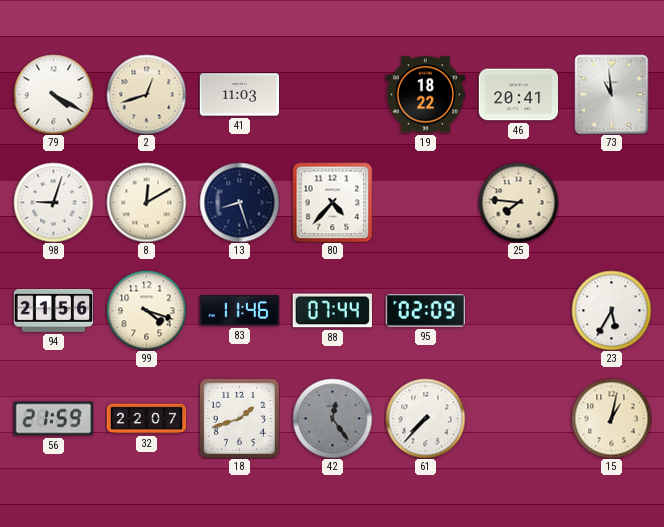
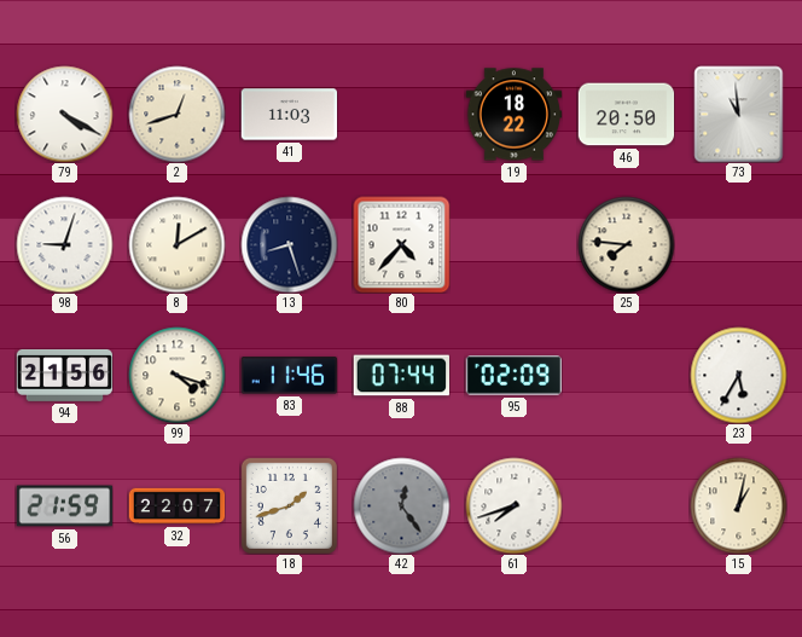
46: 20:41 -> 20:50
61: 7:37 -> 7:42
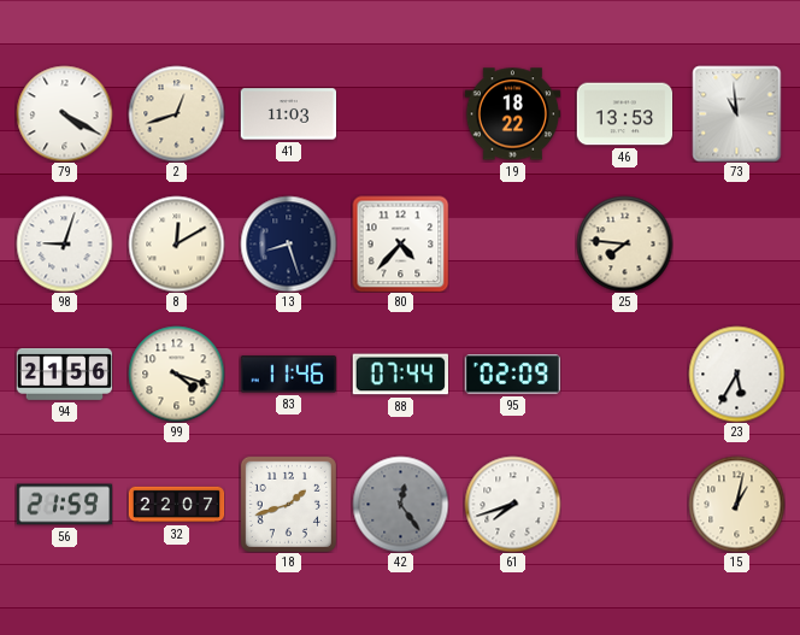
46: 20:50 -> 13:53
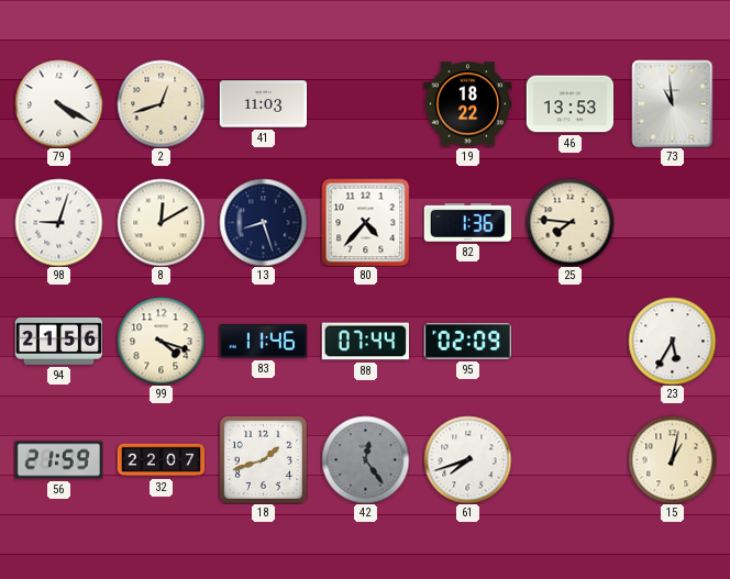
82: none -> 1:36
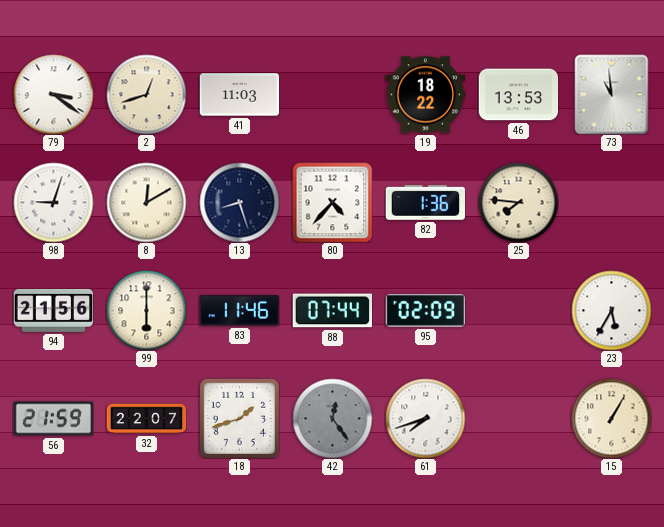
79: 4:20 -> 3:21
99: 4:18 -> 6:00
15: 1:02 -> 1:05
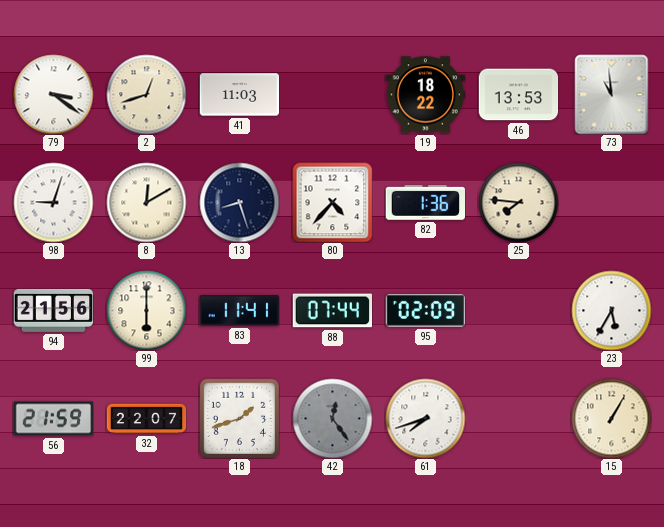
83: 11:46 -> 11:41
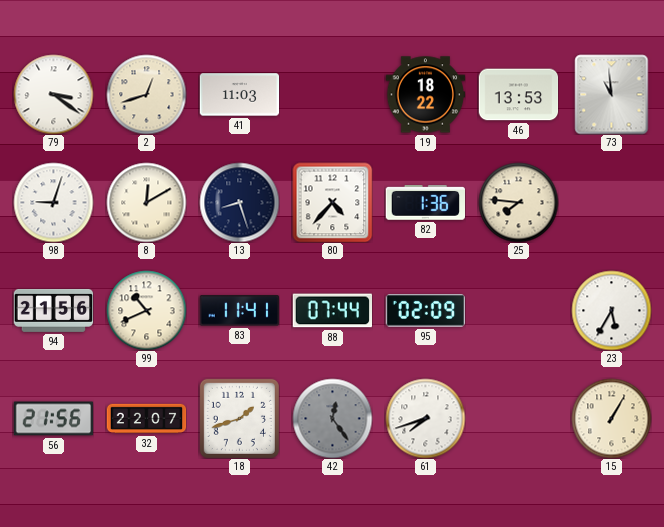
99: 6:00 -> 10:41
56: 21:59 -> 21:56
